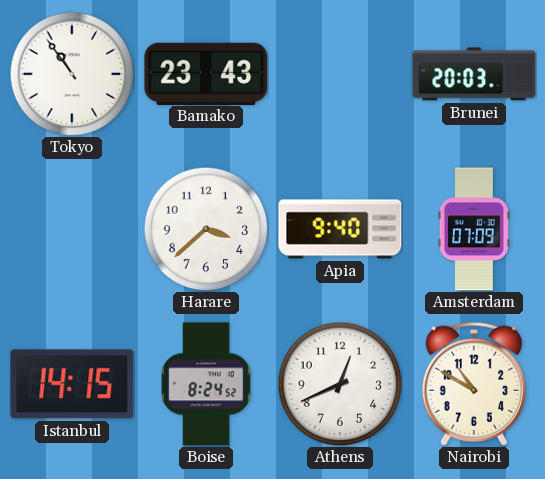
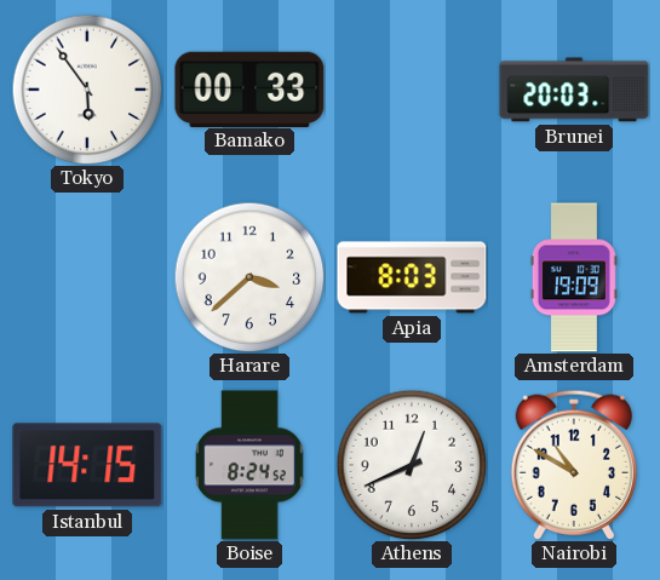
Tokyo: 10:54 -> 5:54
Bamako: 23:43 -> 00:33
Apia: 9:40 -> 8:03
Amsterdam: 07:09 -> 19:09
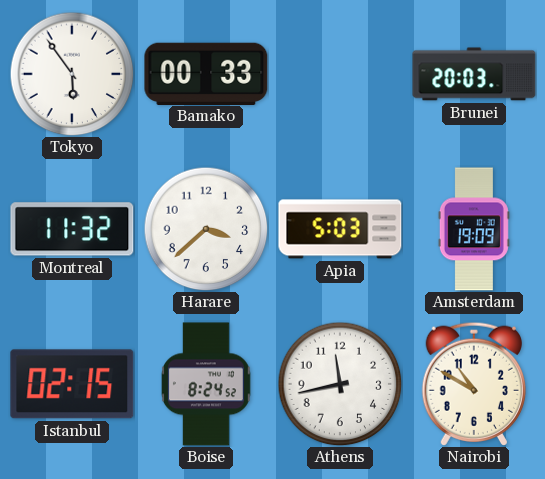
Montreal: none -> 11:32
Apia: 8:03 -> 5:03
Istanbul: 14:15 -> 02:15
Athens: 12:41 -> 11:43
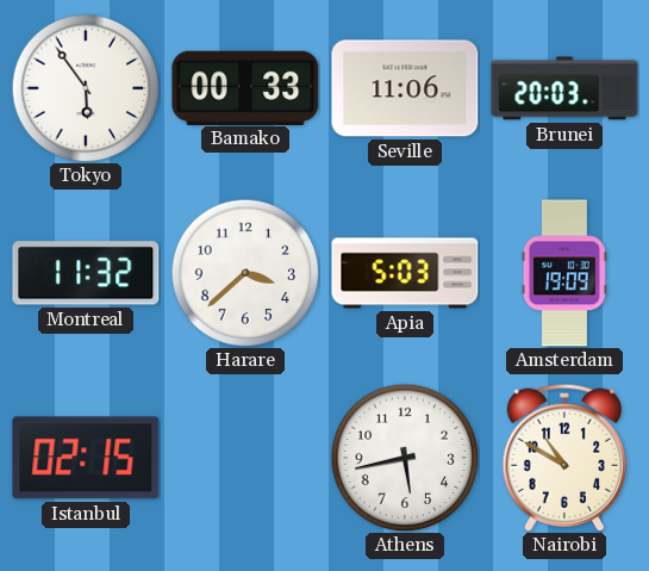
Seville: none -> 11:06
Boise: 8:24 -> none
Athens: 11:43 -> 5:43
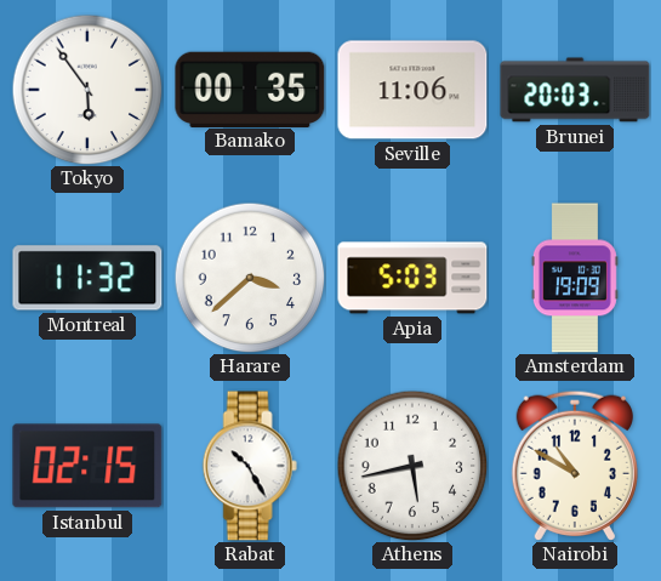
Bamako: 00:33 -> 00:35
Rabat: none -> 10:25
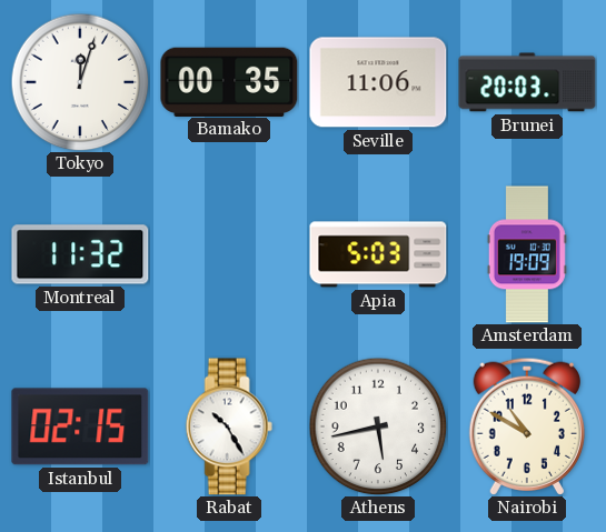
Tokyo: 5:54 -> 12:03
Harare: 3:38 -> none
